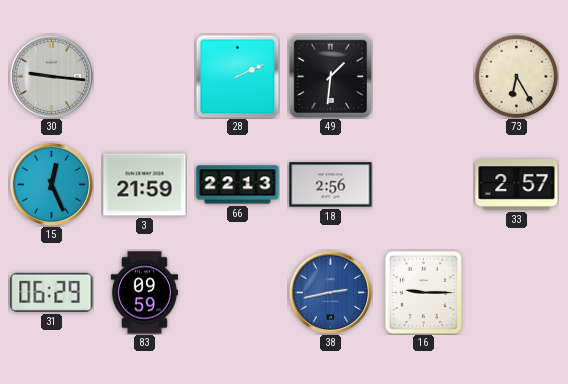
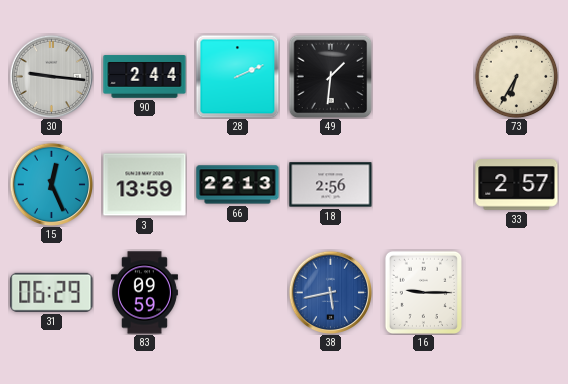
90: none -> 2:44
73: 6:25 -> 6:35
3: 21:59 -> 13:59
38: 2:43 -> 5:43
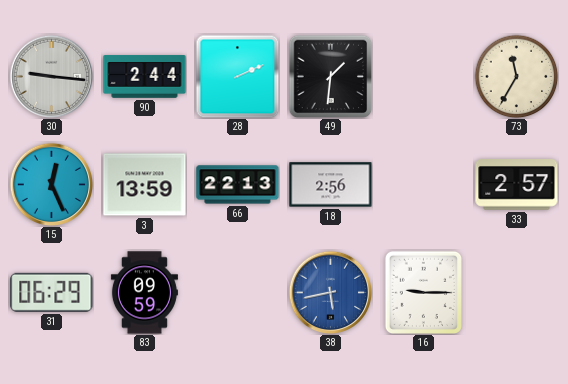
73: 6:35 -> 11:35
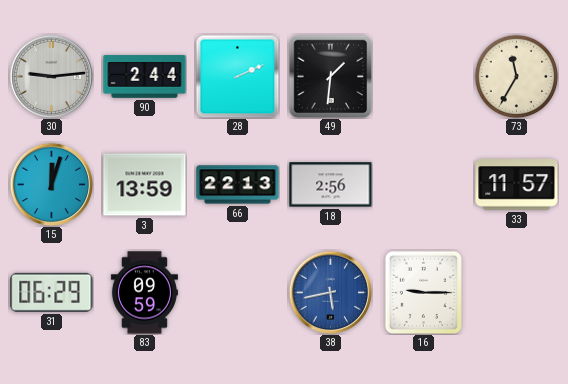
30: 9:16 -> 9:14
15: 12:26 -> 12:03
33: 2:57 -> 11:57
